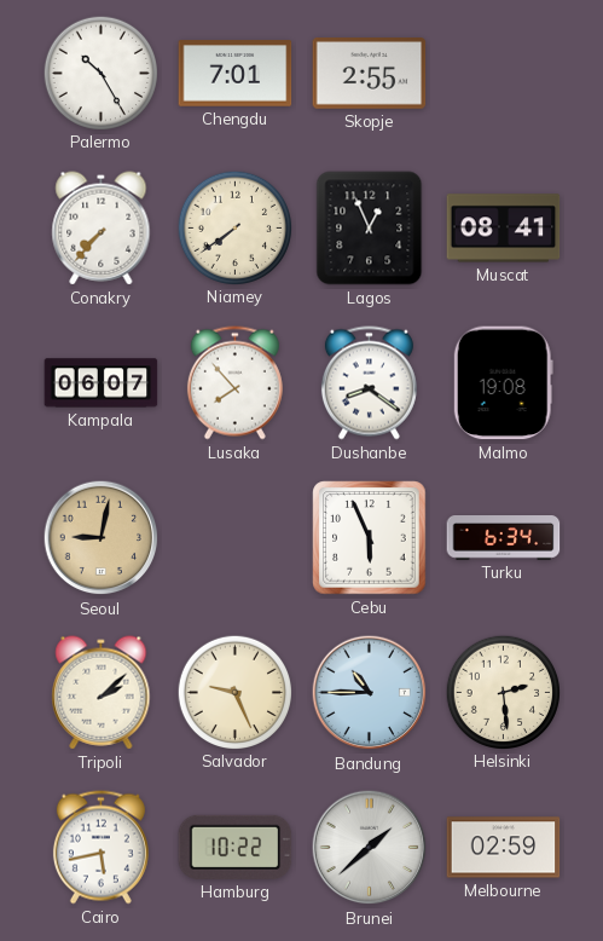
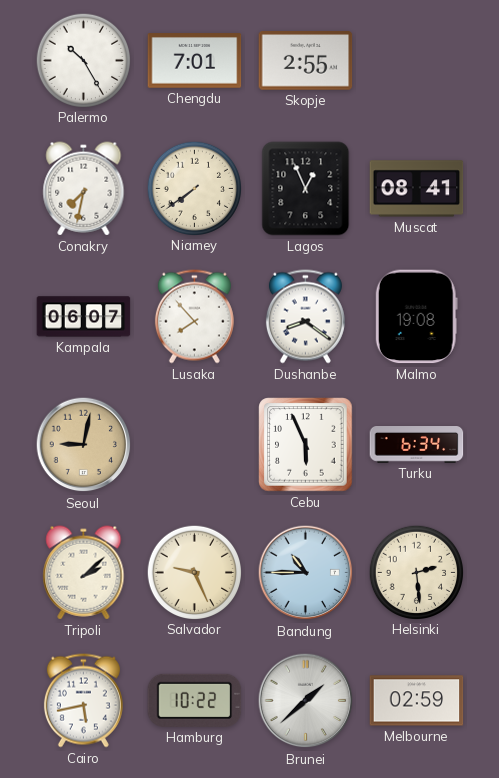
Conakry: 7:37 -> 7:32
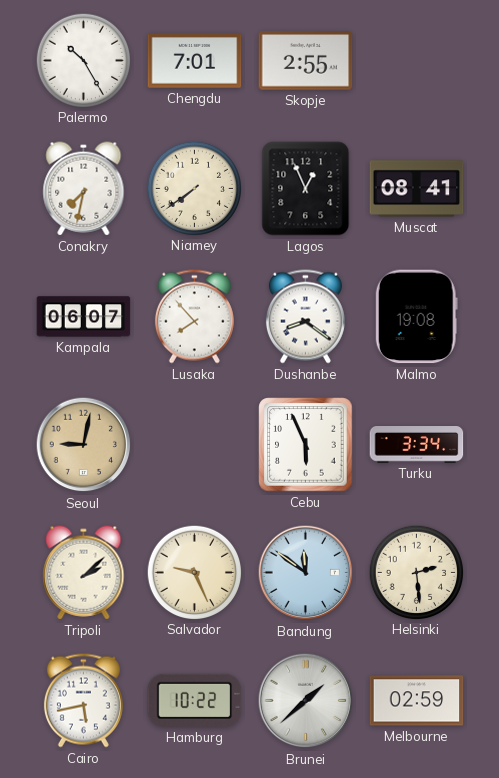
Turku: 6:34 -> 3:34
Bandung: 10:45 -> 11:51
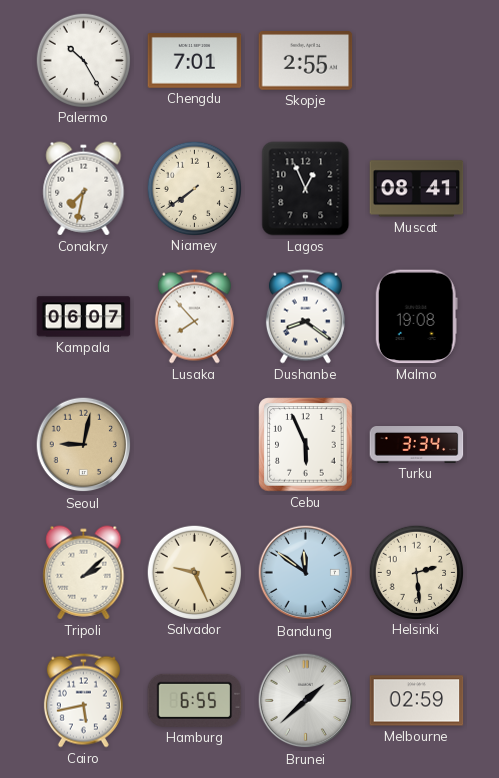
Hamburg: 10:22 -> 6:55
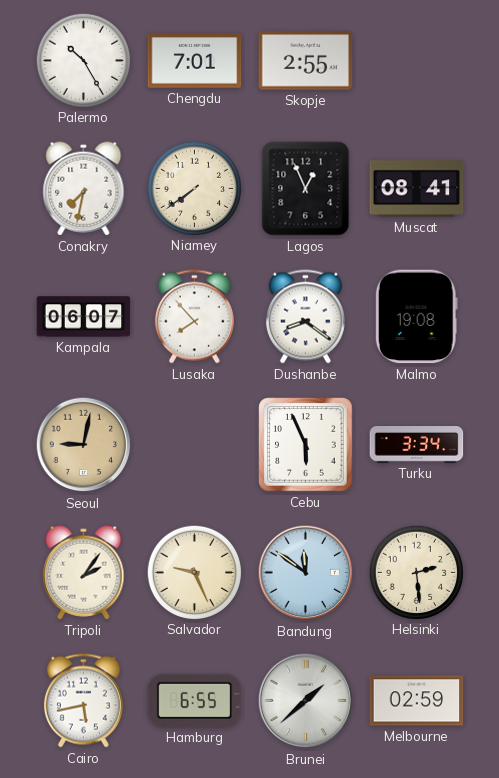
Tripoli: 2:08 -> 2:06
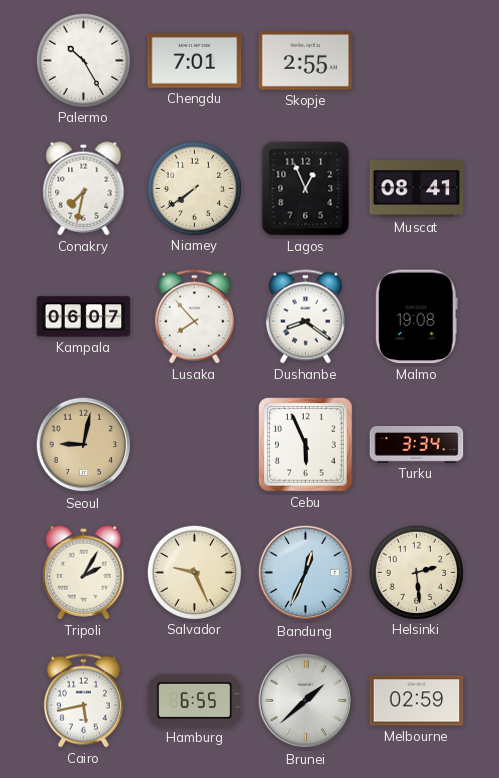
Tripoli: 2:06 -> 2:05
Bandung: 11:51 -> 12:34
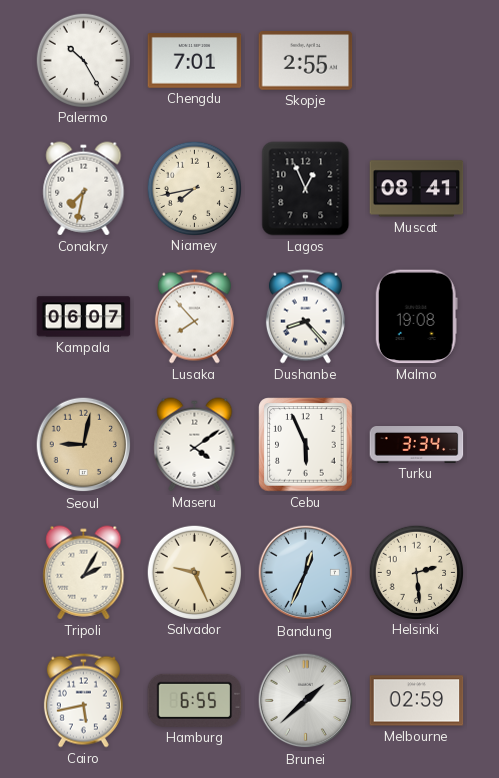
Niamey: 7:39 -> 7:43
Dushanbe: 8:21 -> 8:23
Maseru: none -> 4:09
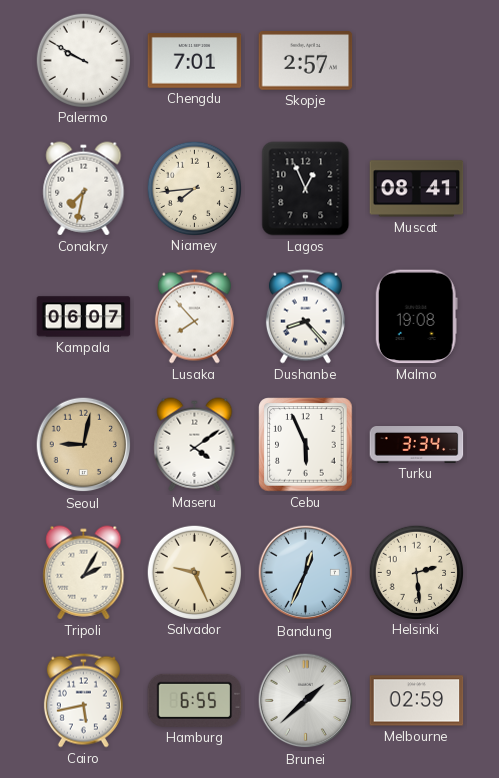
Palermo: 10:25 -> 9:50
Skopje: 2:55 -> 2:57
Niamey: 7:43 -> 7:44
